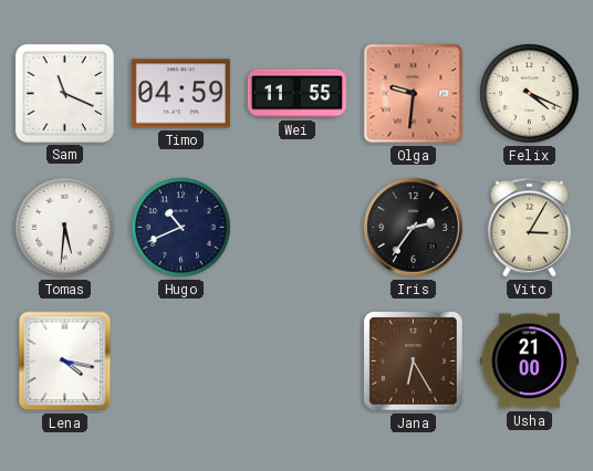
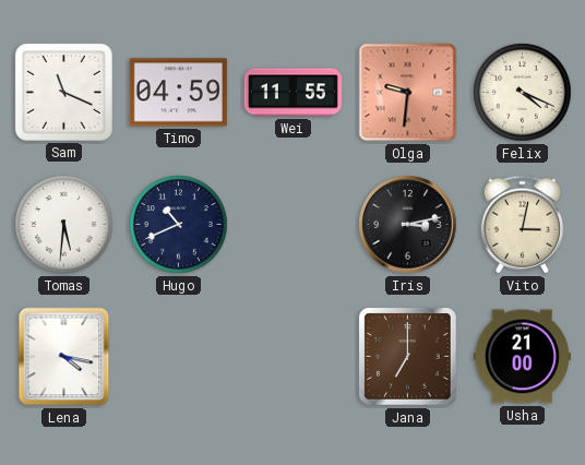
Iris: 2:36 -> 3:13
Vito: 3:05 -> 3:02
Jana: 6:25 -> 7:00
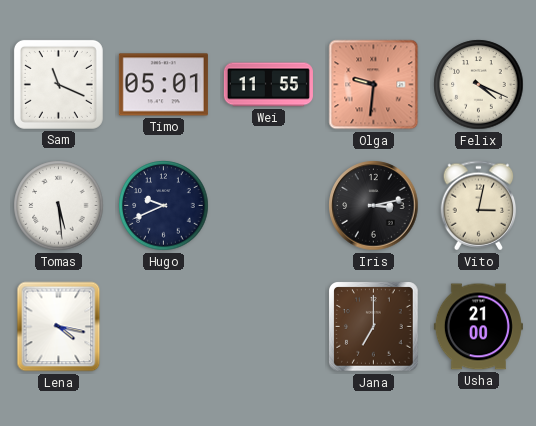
Timo: 04:59 -> 05:01
Tomas: 5:31 -> 5:29
Hugo: 10:41 -> 9:41
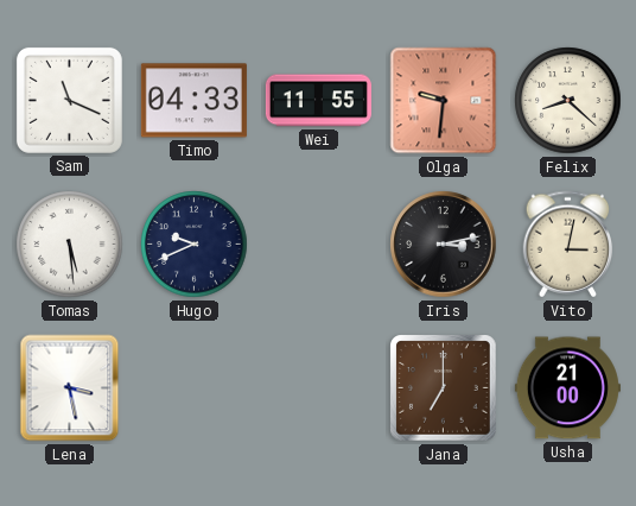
Timo: 05:01 -> 04:33
Felix: 4:19 -> 8:22
Lena: 4:17 -> 3:28
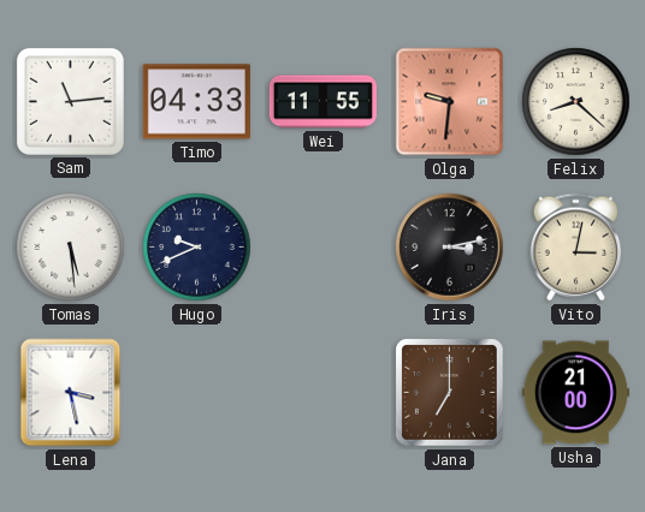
Sam: 11:19 -> 11:14
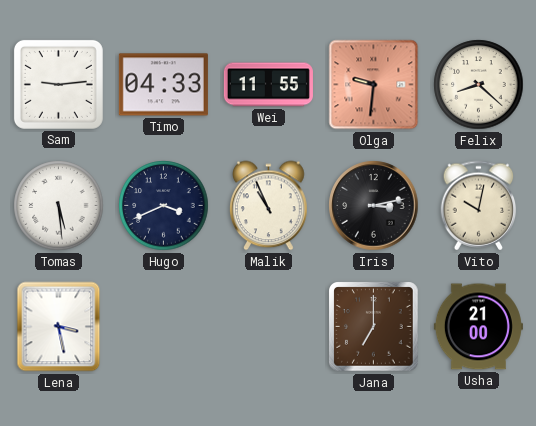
Sam: 11:14 -> 9:14
Hugo: 9:41 -> 3:41
Malik: none -> 10:56
Vito: 3:02 -> 10:02
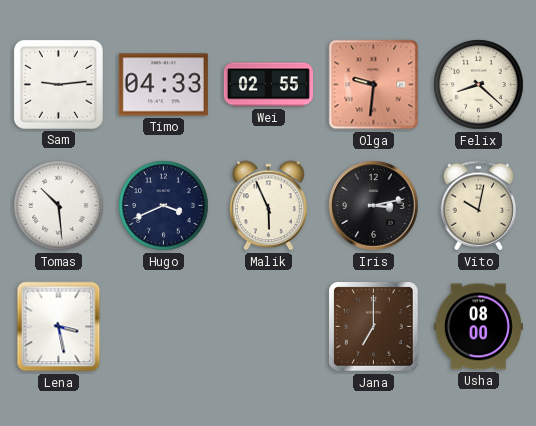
Wei: 11:55 -> 02:55
Tomas: 5:29 -> 10:29
Malik: 10:56 -> 5:56
Usha: 21:00 -> 08:00
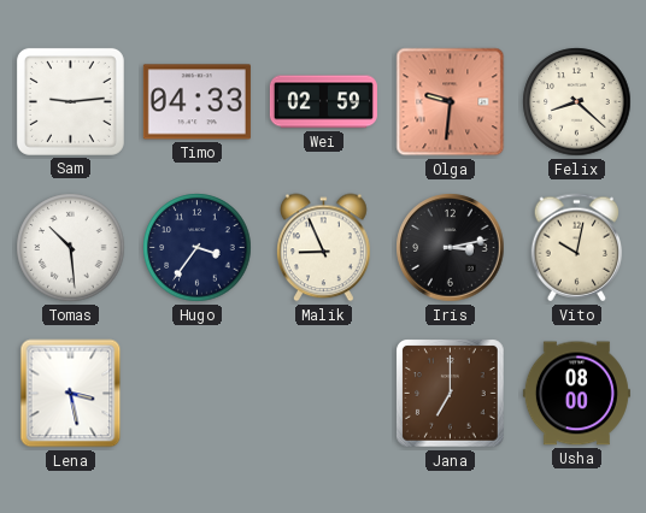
Wei: 02:55 -> 02:59
Hugo: 3:41 -> 3:36
Malik: 5:56 -> 8:56
